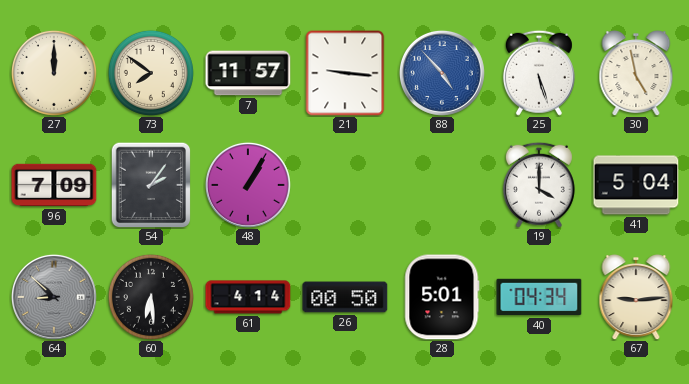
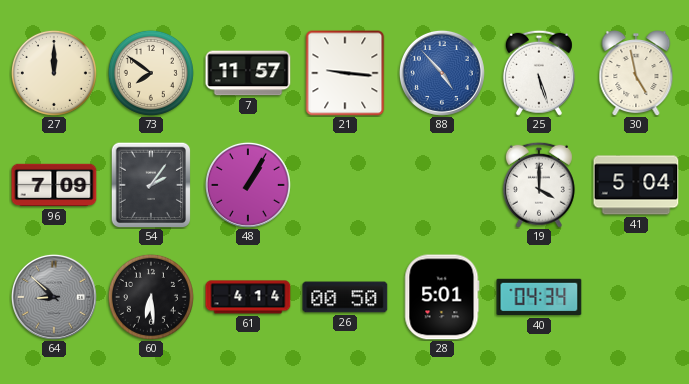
67: 9:14 -> none
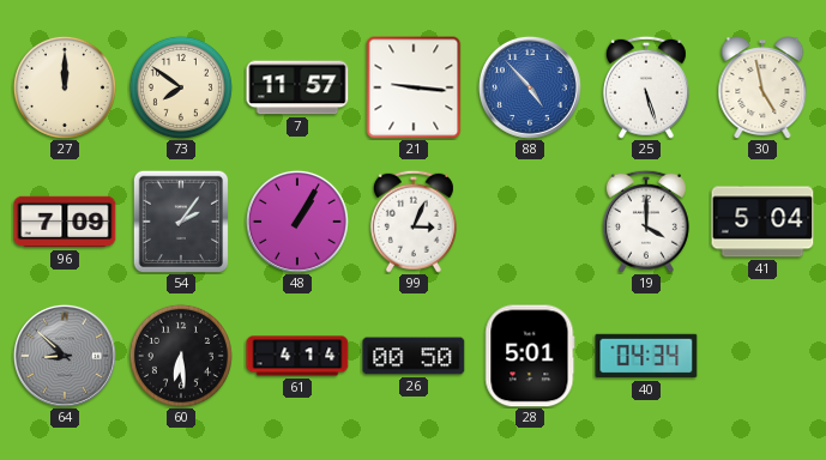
99: none -> 3:04
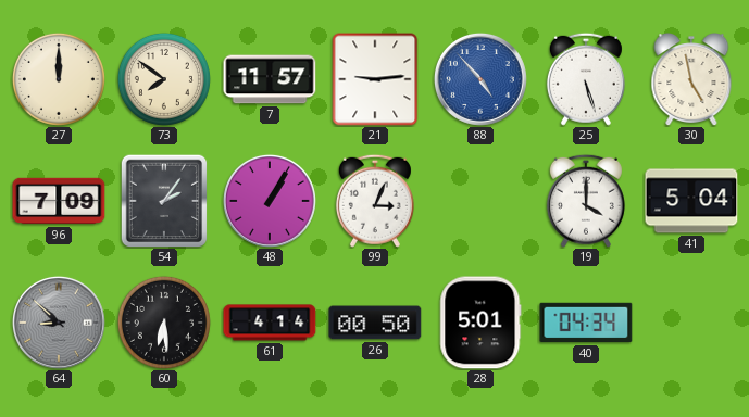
21: 9:16 -> 9:14
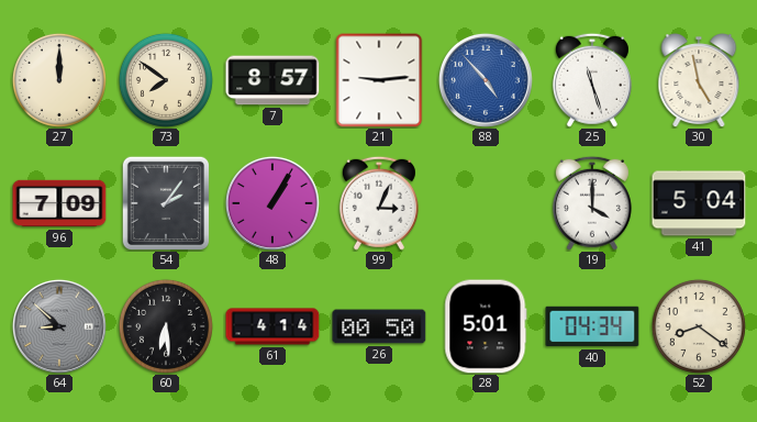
7: 11:57 -> 8:57
25: 5:27 -> 11:27
52: none -> 8:21
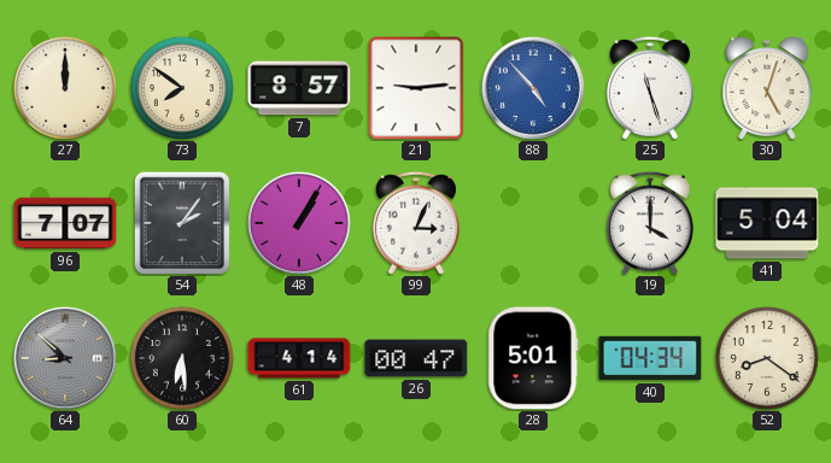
30: 4:58 -> 5:03
96: 7:09 -> 7:07
26: 00:50 -> 00:47
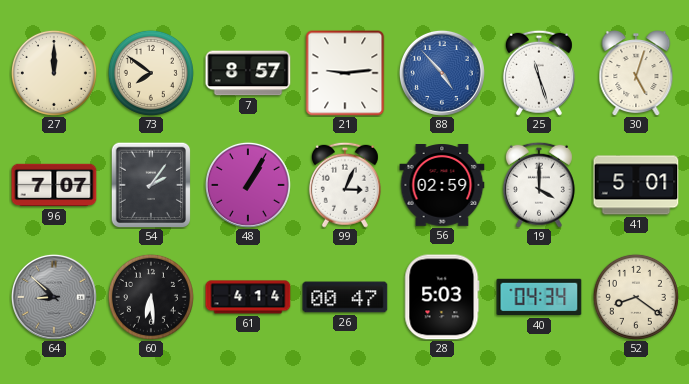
56: none -> 02:59
41: 5:04 -> 5:01
28: 5:01 -> 5:03
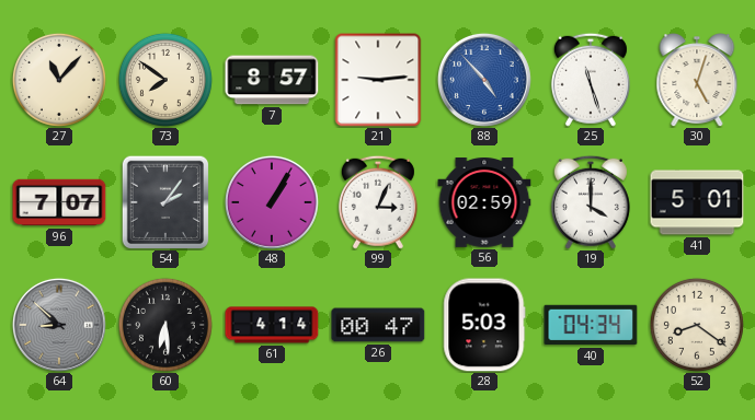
27: 12:00 -> 11:07
